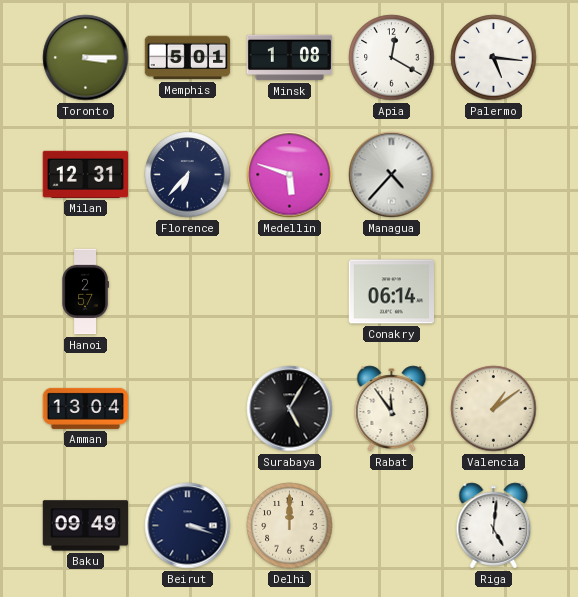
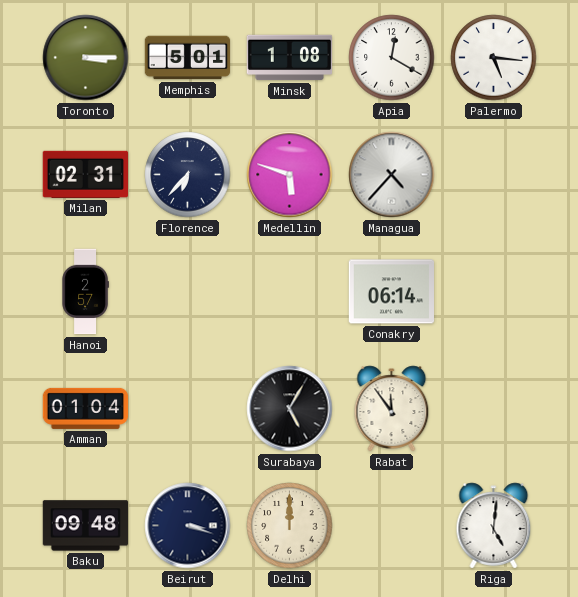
Milan: 12:31 -> 02:31
Amman: 13:04 -> 01:04
Valencia: 1:09 -> none
Baku: 09:49 -> 09:48
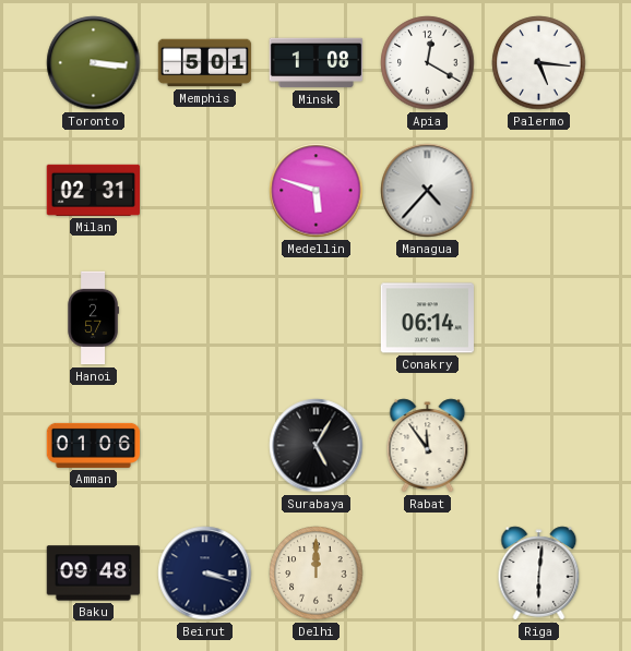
Toronto: 3:15 -> 3:16
Florence: 6:37 -> none
Amman: 01:04 -> 01:06
Riga: 5:01 -> 6:01
